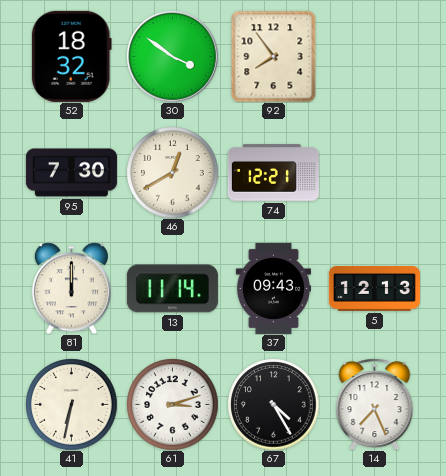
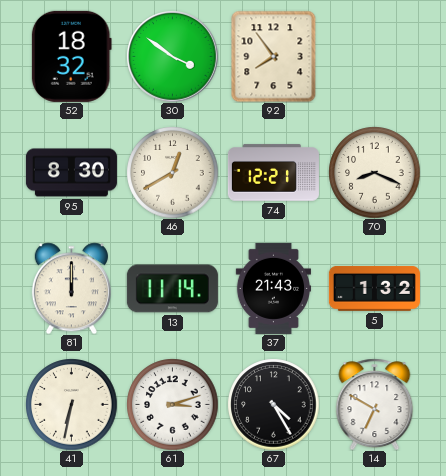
95: 7:30 -> 8:30
70: none -> 8:19
37: 09:43 -> 21:43
5: 12:13 -> 1:32
14: 7:26 -> 6:50
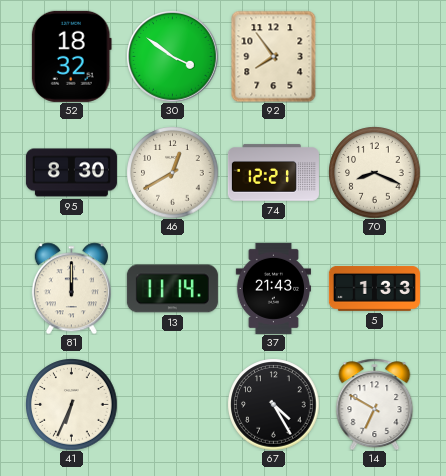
5: 1:32 -> 1:33
41: 6:32 -> 6:34
61: 3:12 -> none
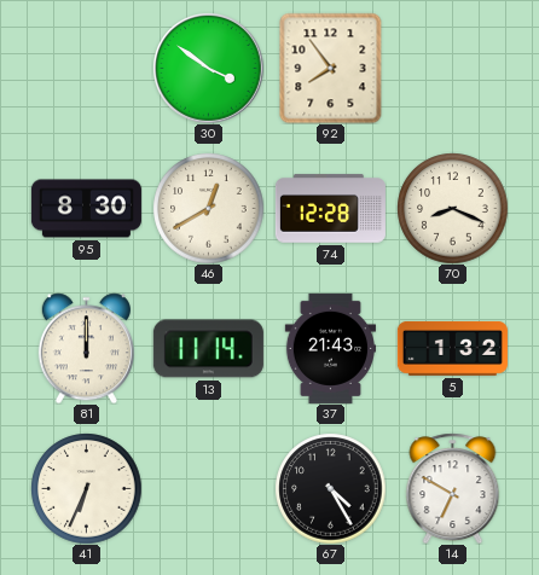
52: 18:32 -> none
74: 12:21 -> 12:28
5: 1:33 -> 1:32
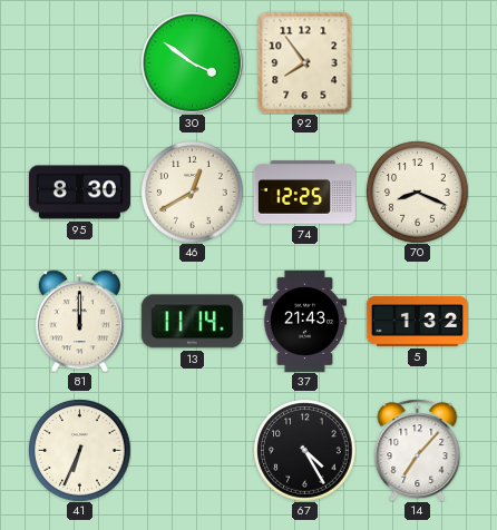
74: 12:28 -> 12:25
14: 6:50 -> 7:07
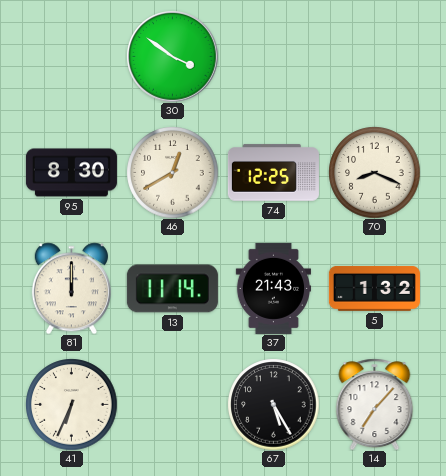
92: 7:54 -> none
67: 4:25 -> 5:25
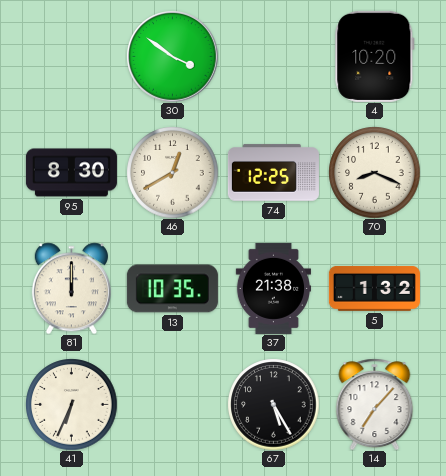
4: none -> 10:20
13: 11:14 -> 10:35
37: 21:43 -> 21:38
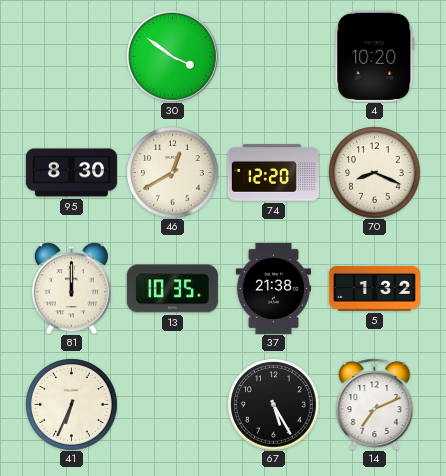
74: 12:25 -> 12:20
14: 7:07 -> 7:11
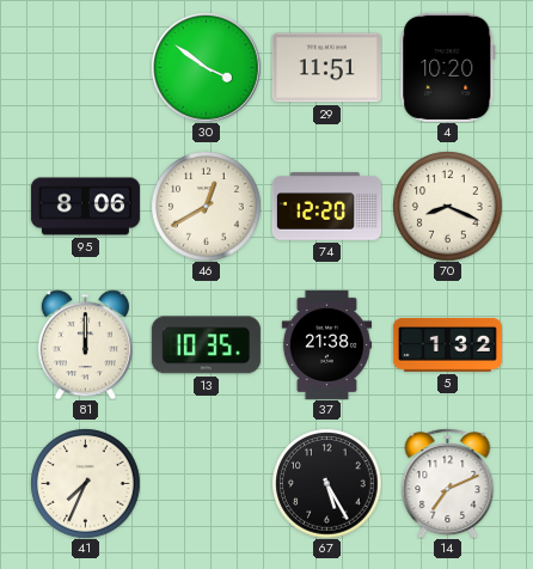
29: none -> 11:51
95: 8:30 -> 8:06
41: 6:34 -> 7:34
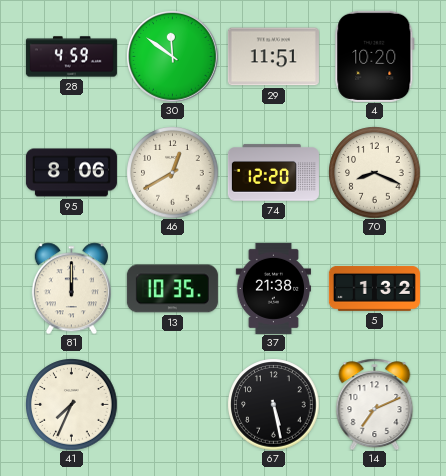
28: none -> 4:59
30: 3:51 -> 11:51
67: 5:25 -> 5:28
